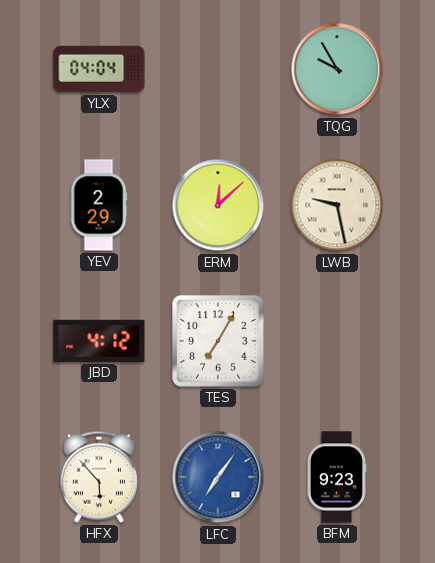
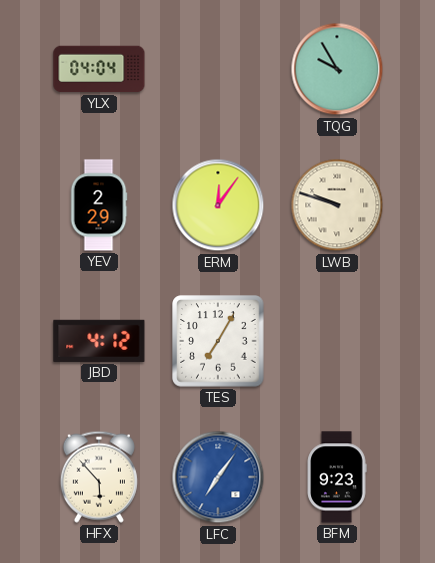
ERM: 12:08 -> 12:06
LWB: 9:28 -> 9:48
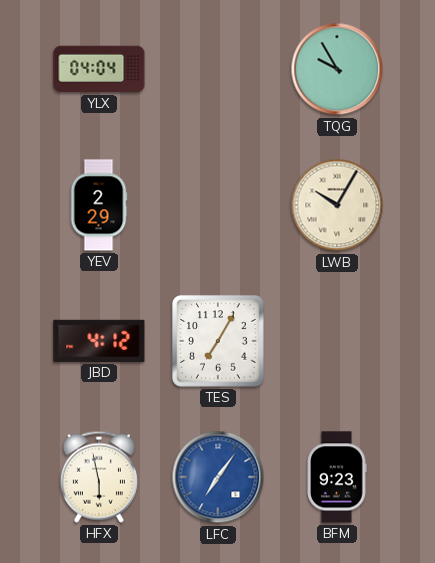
ERM: 12:06 -> none
LWB: 9:48 -> 10:05
HFX: 5:53 -> 5:58
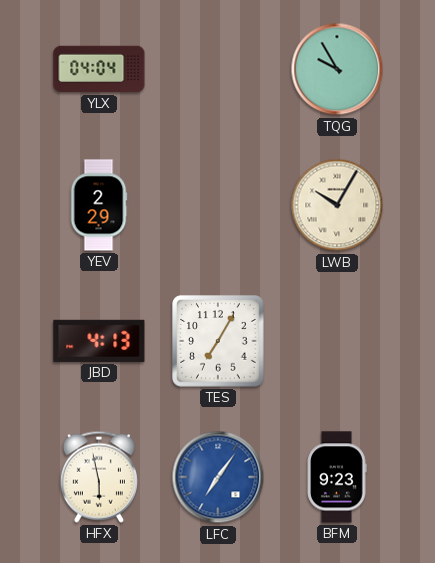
JBD: 4:12 -> 4:13
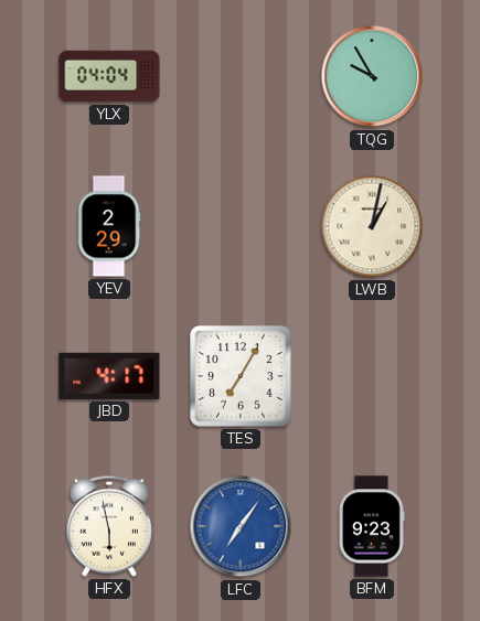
LWB: 10:05 -> 1:02
JBD: 4:13 -> 4:17
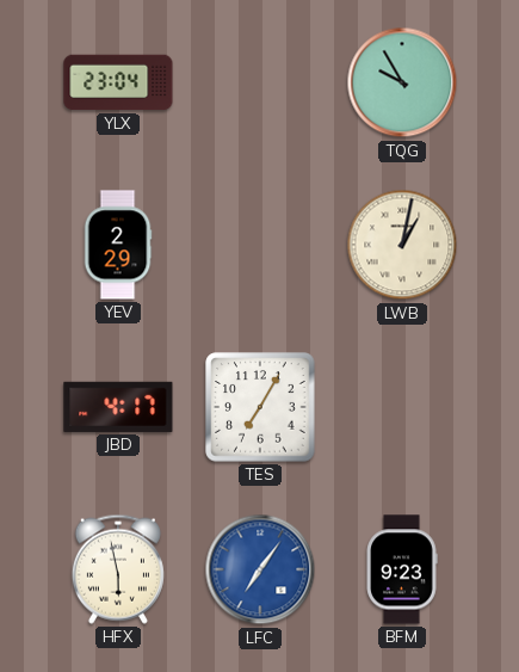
YLX: 04:04 -> 23:04
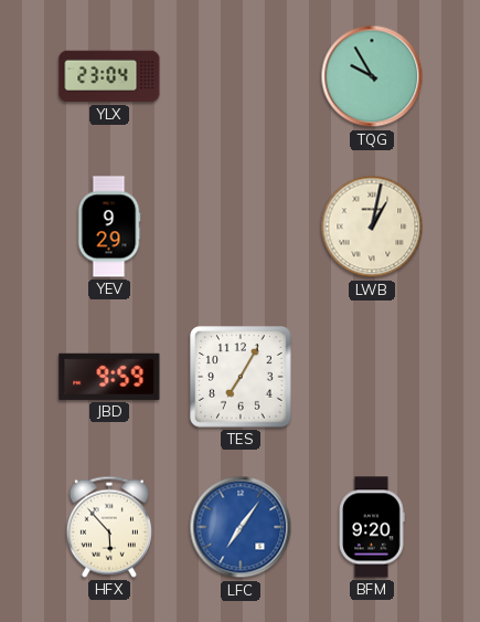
YEV: 2:29 -> 9:29
JBD: 4:17 -> 9:59
HFX: 5:58 -> 5:53
BFM: 9:23 -> 9:20
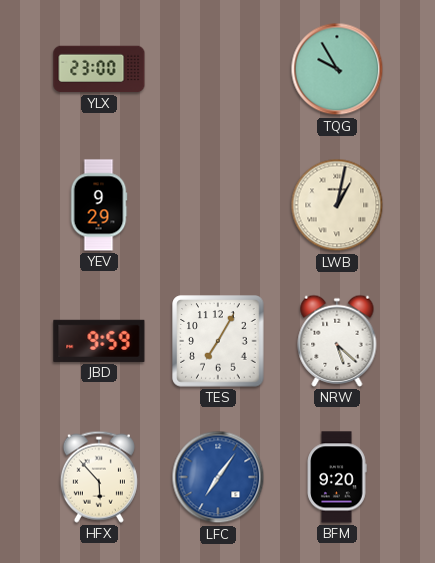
YLX: 23:04 -> 23:00
NRW: none -> 5:22
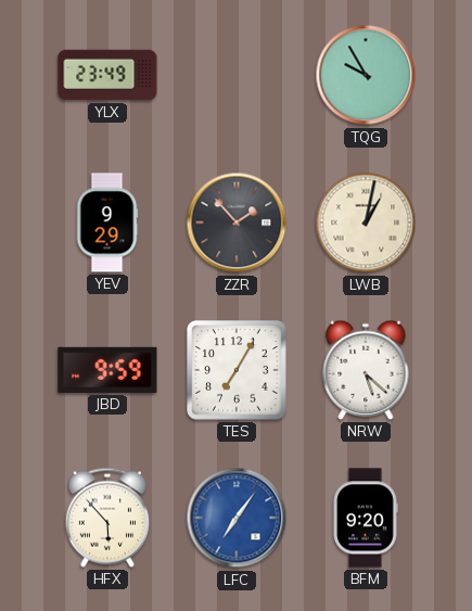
YLX: 23:00 -> 23:49
ZZR: none -> 1:53
